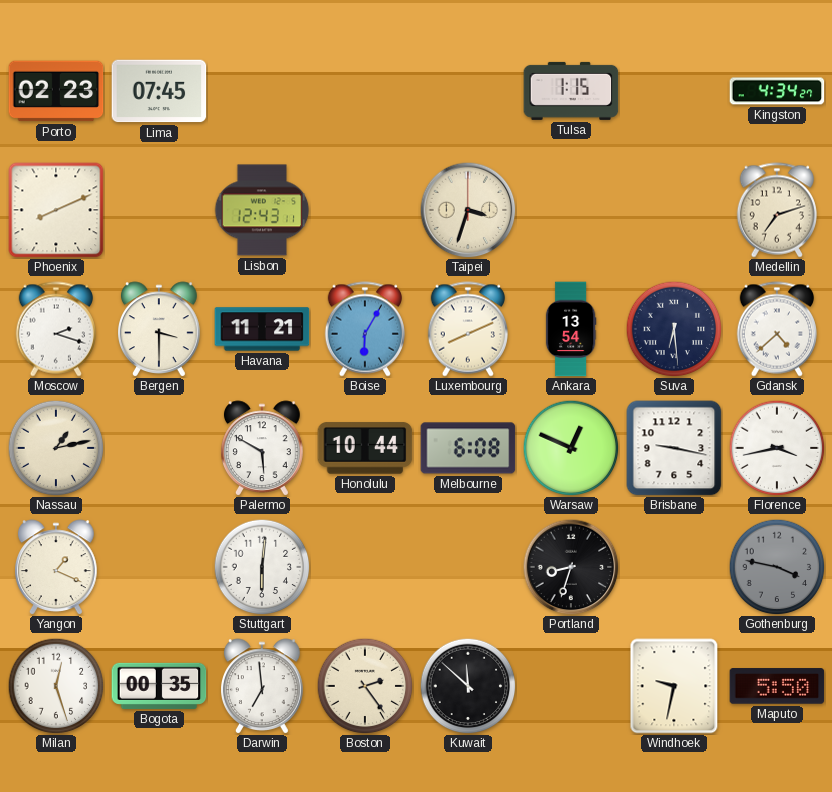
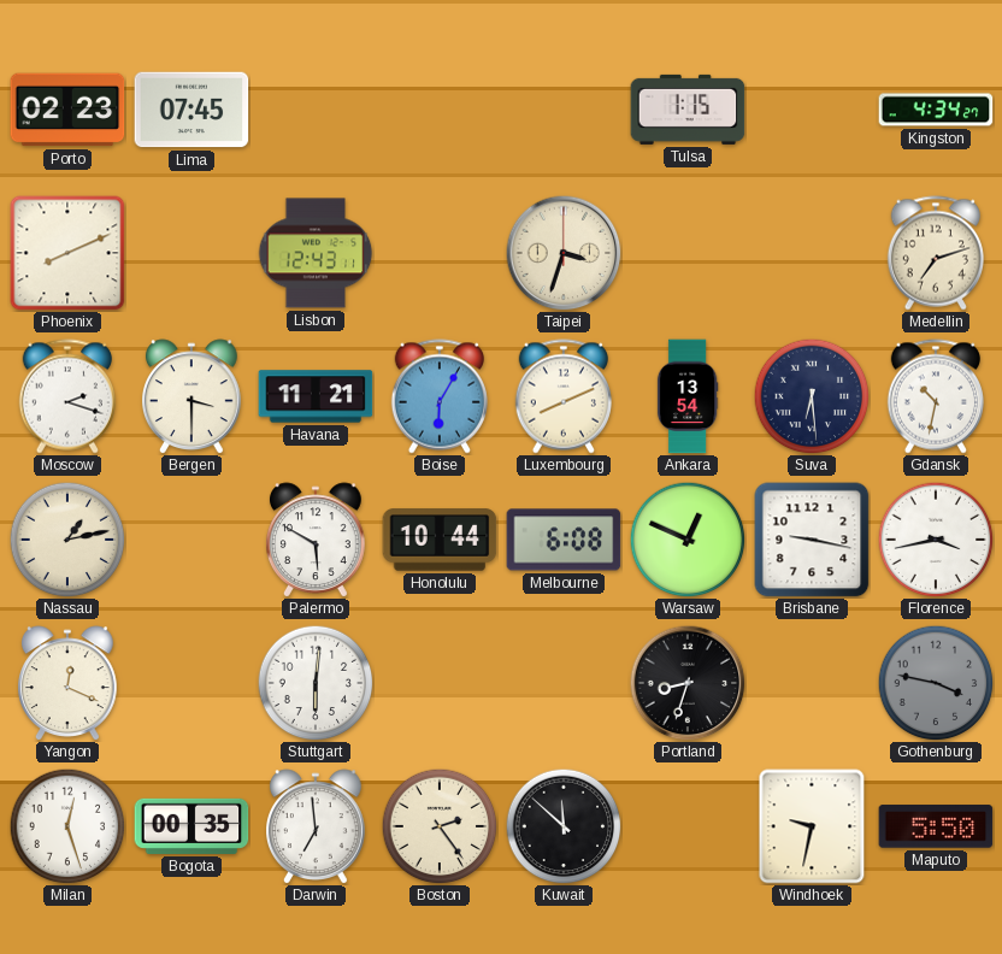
Gdansk: 4:38 -> 10:32
Yangon: 1:19 -> 12:19
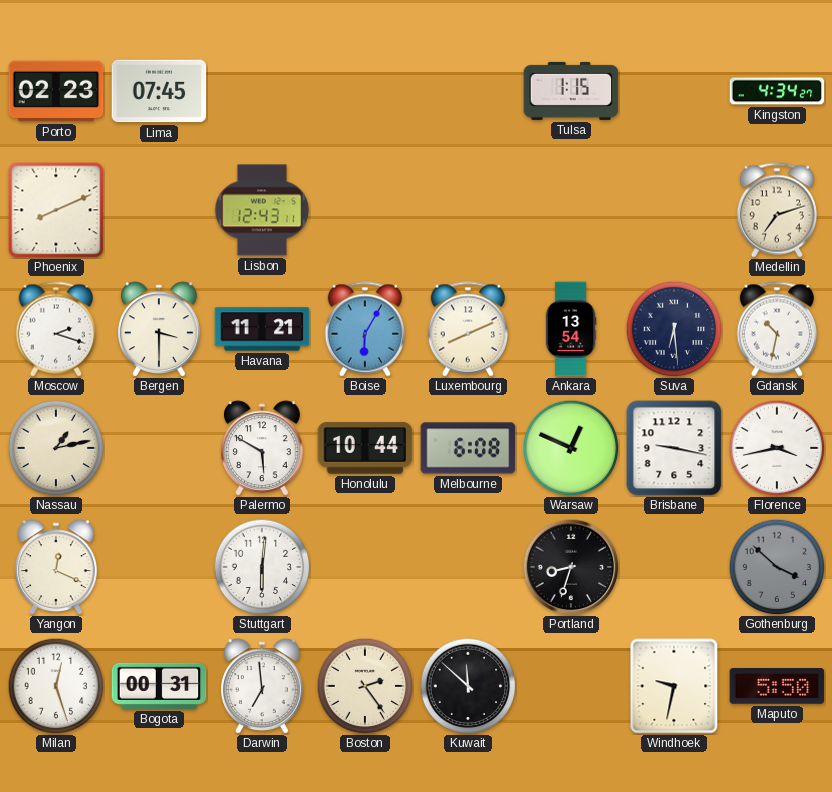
Taipei: 3:33 -> none
Gothenburg: 3:47 -> 3:52
Bogota: 00:35 -> 00:31
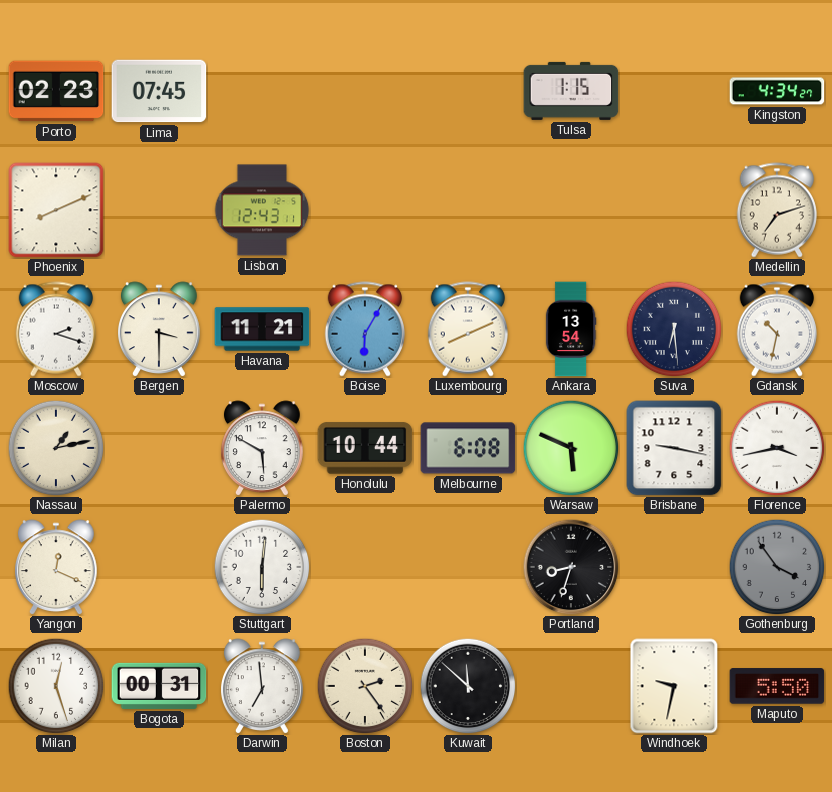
Warsaw: 12:49 -> 5:49
Gothenburg: 3:52 -> 3:54
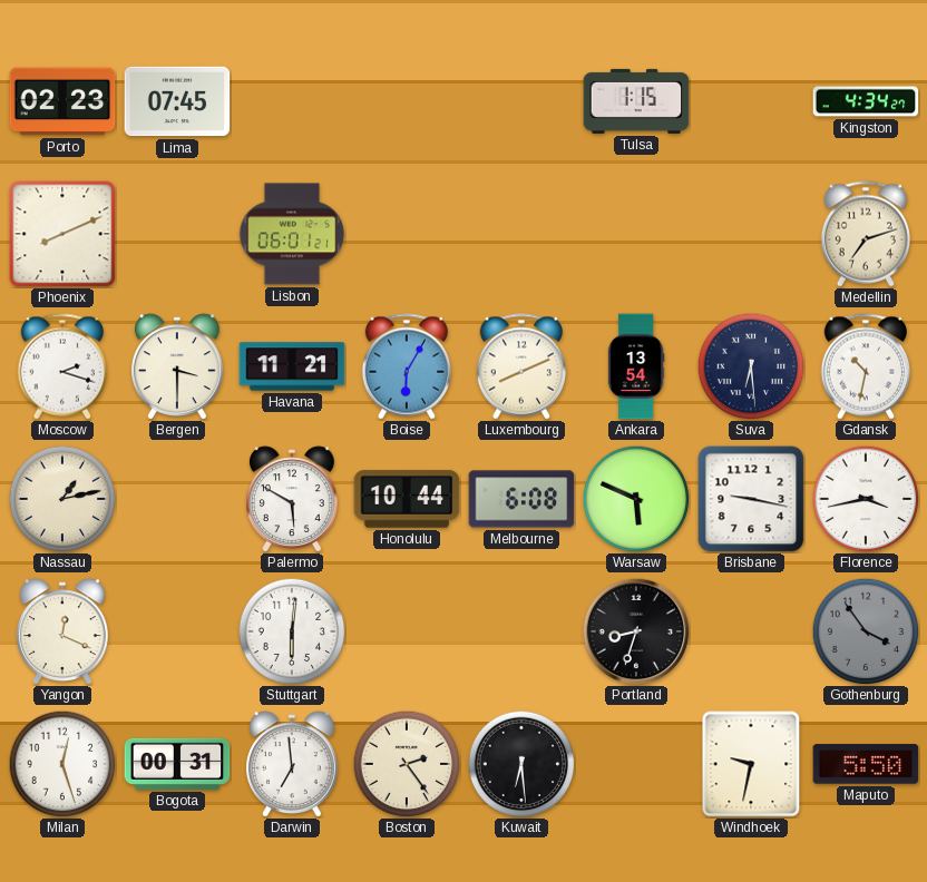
Lisbon: 12:43 -> 06:01
Kuwait: 11:52 -> 6:29
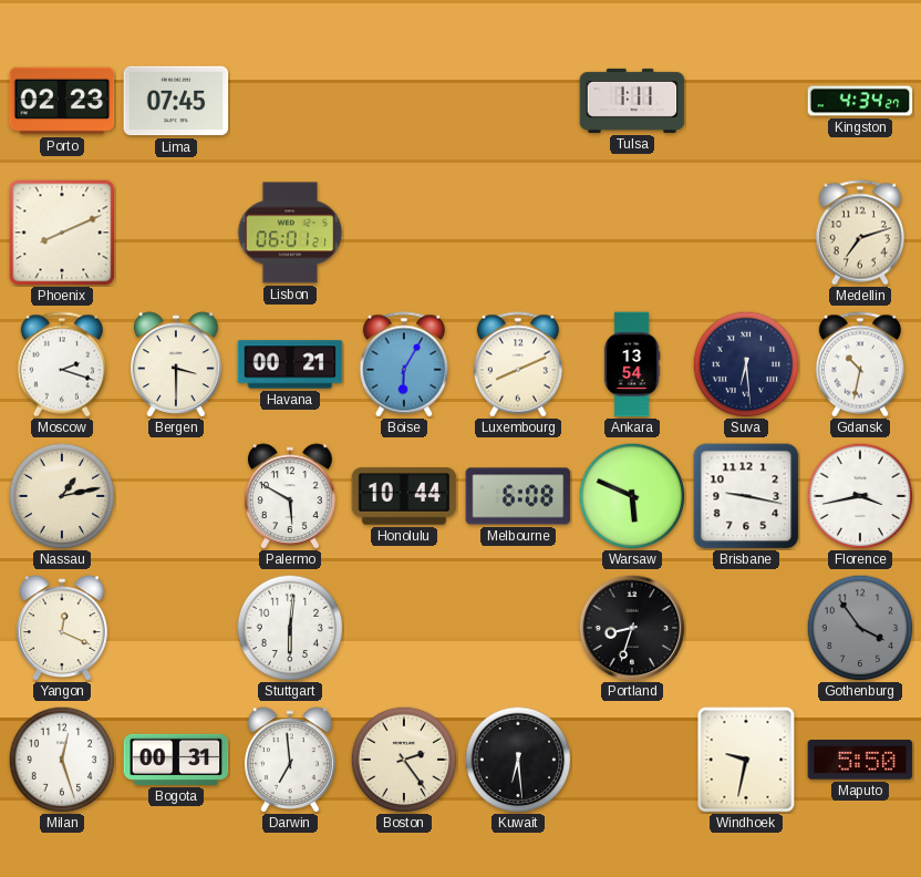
Tulsa: 1:15 -> 1:11
Havana: 11:21 -> 00:21
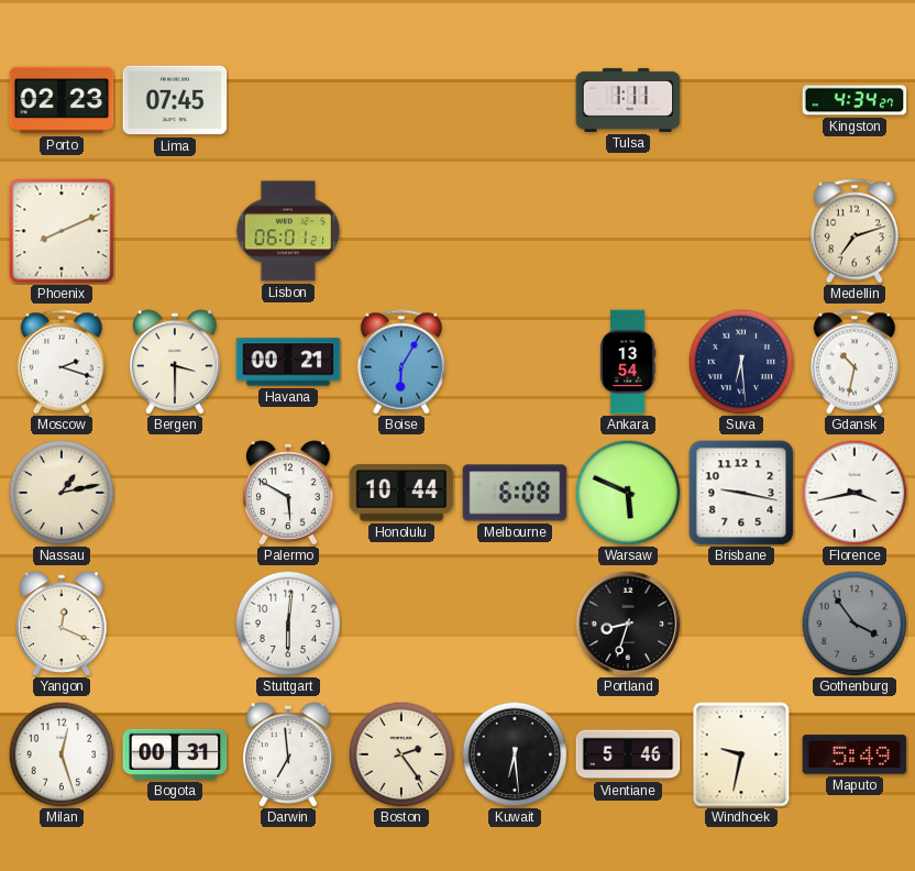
Luxembourg: 8:11 -> none
Vientiane: none -> 5:46
Maputo: 5:50 -> 5:49
